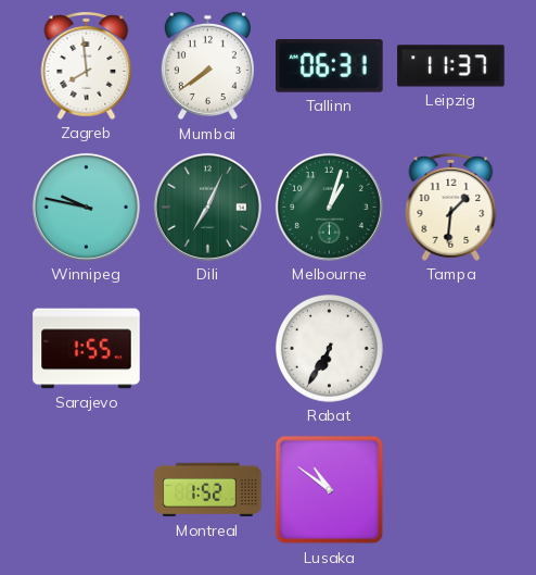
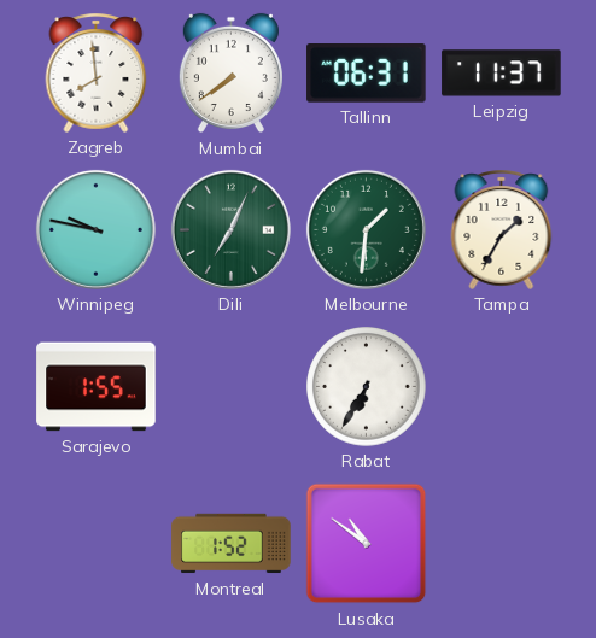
Melbourne: 1:03 -> 1:31
Tampa: 1:31 -> 1:35
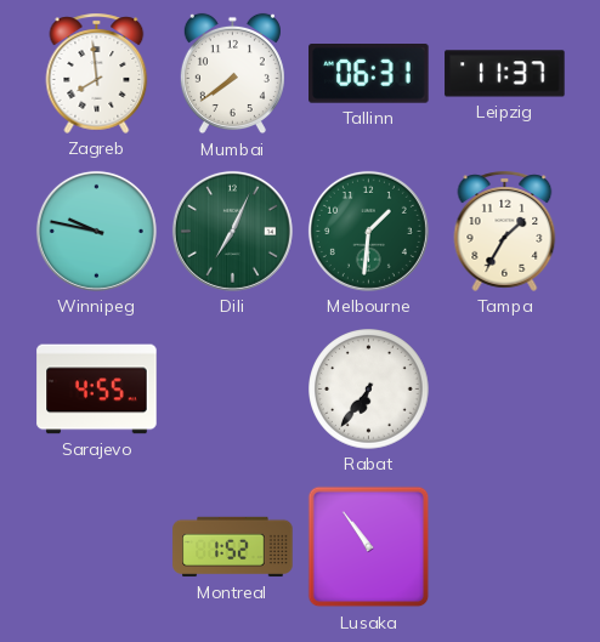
Sarajevo: 1:55 -> 4:55
Rabat: 6:35 -> 6:36
Lusaka: 10:51 -> 10:54
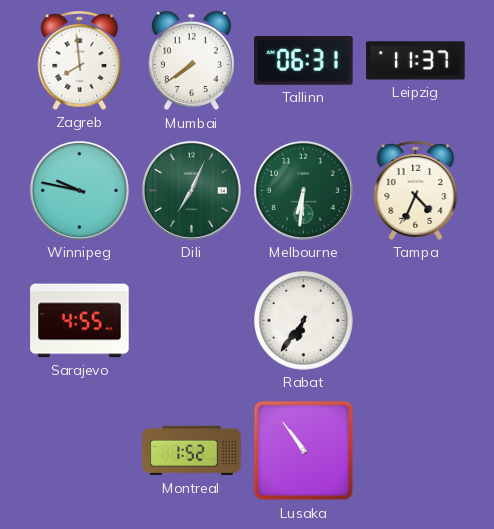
Melbourne: 1:31 -> 6:31
Tampa: 1:35 -> 4:34
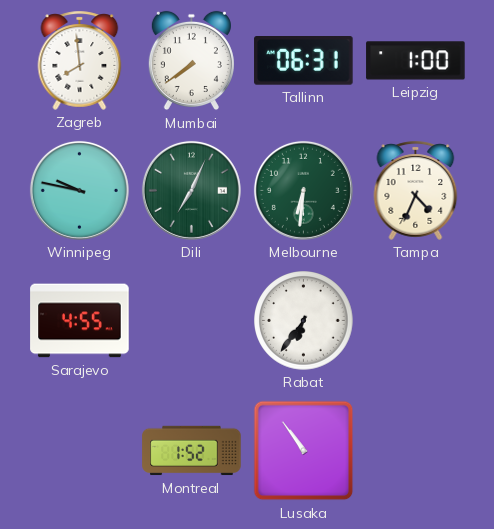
Leipzig: 11:37 -> 1:00
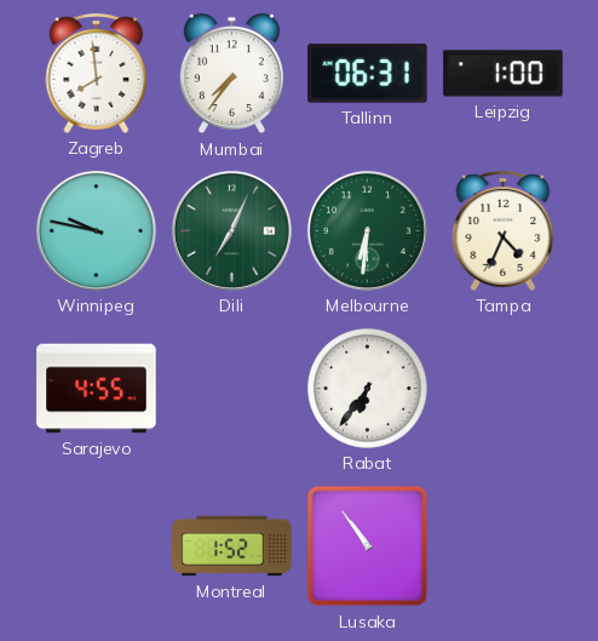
Mumbai: 7:39 -> 7:36
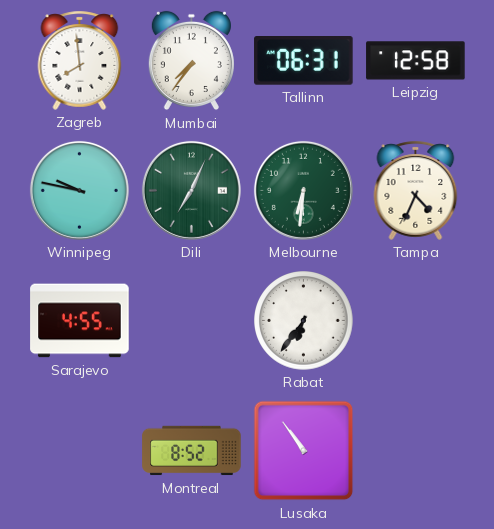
Leipzig: 1:00 -> 12:58
Montreal: 1:52 -> 8:52
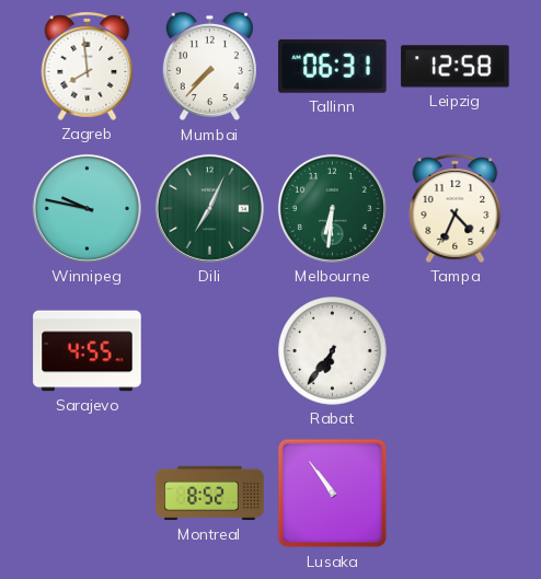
Mumbai: 7:36 -> 7:37
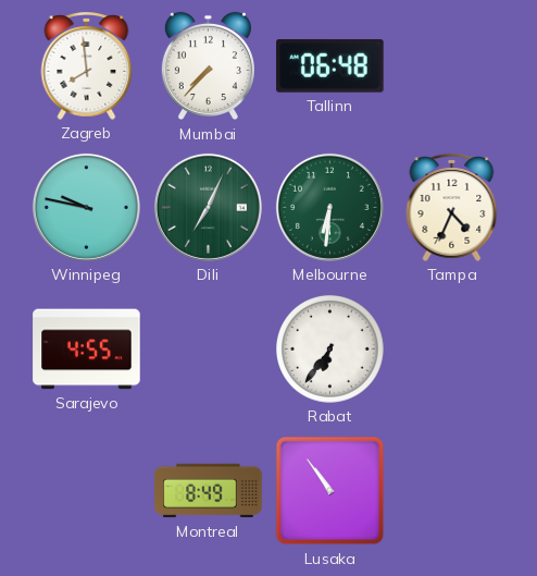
Tallinn: 06:31 -> 06:48
Leipzig: 12:58 -> none
Montreal: 8:52 -> 8:49
